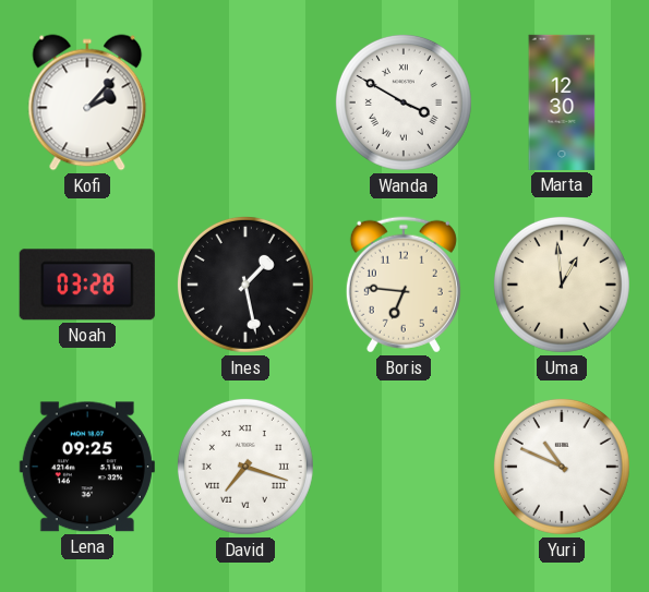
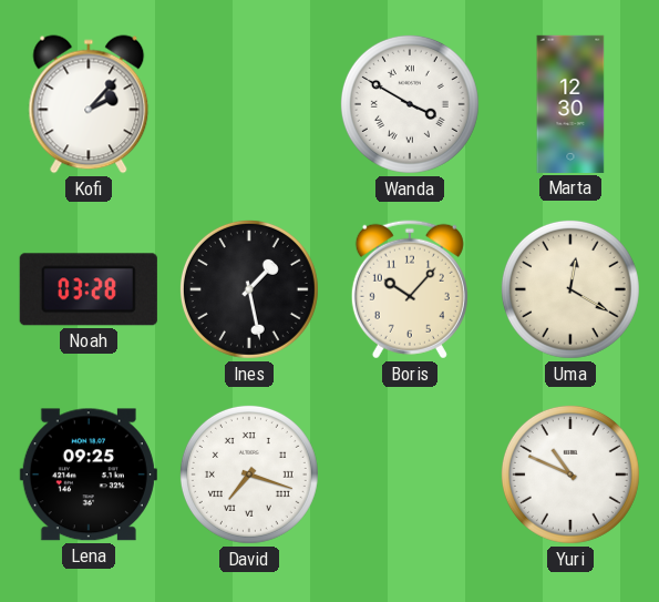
Boris: 6:46 -> 10:07
Uma: 12:59 -> 12:20
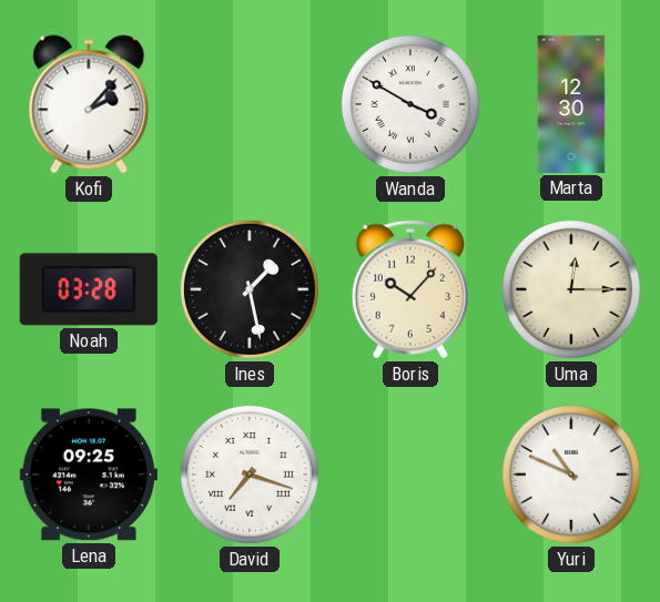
Uma: 12:20 -> 12:15
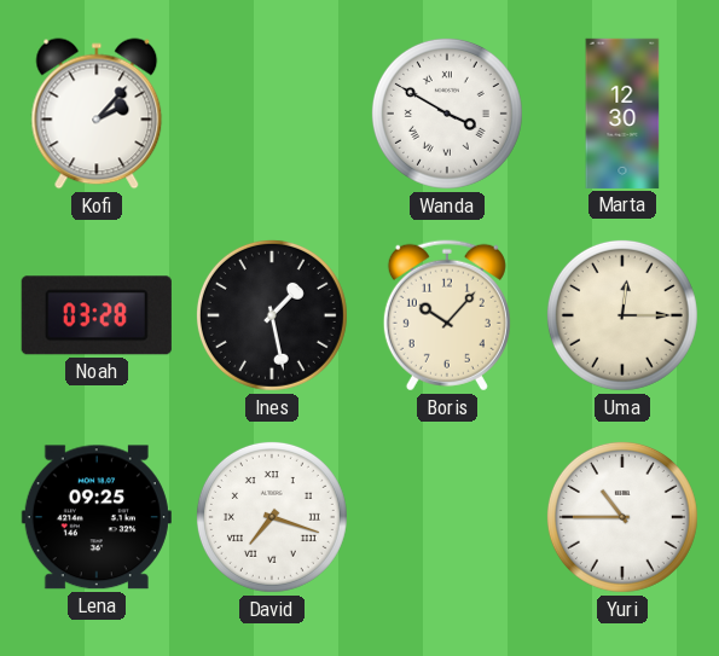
Yuri: 10:49 -> 10:45
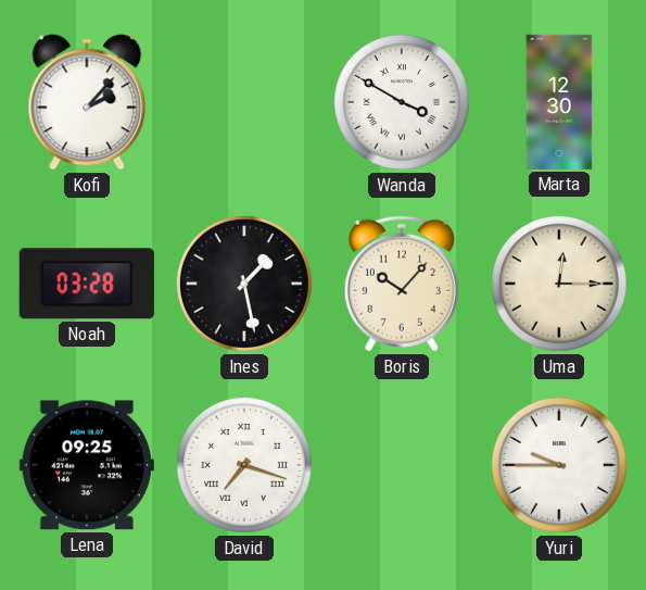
Yuri: 10:45 -> 9:45
